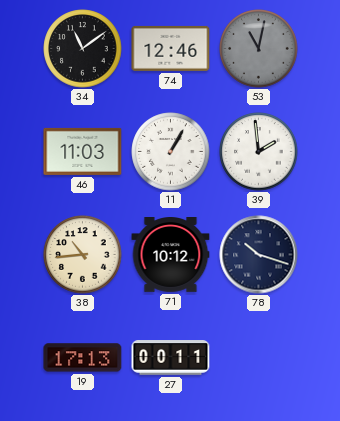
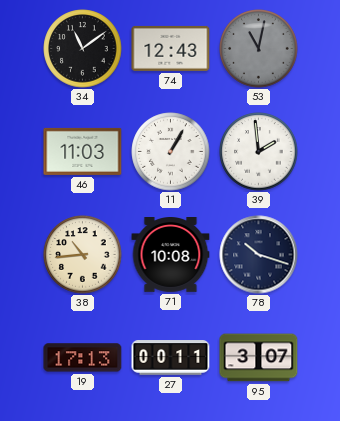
74: 12:46 -> 12:43
71: 10:12 -> 10:08
95: none -> 3:07
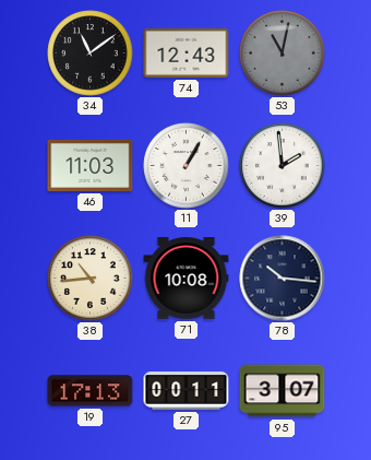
78: 10:18 -> 10:16
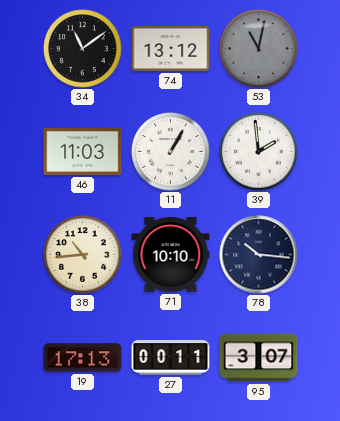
74: 12:43 -> 13:12
71: 10:08 -> 10:10
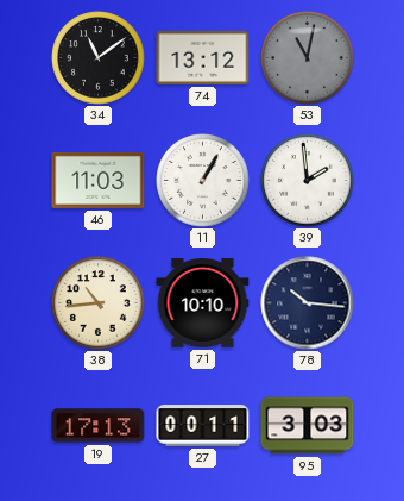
95: 3:07 -> 3:03
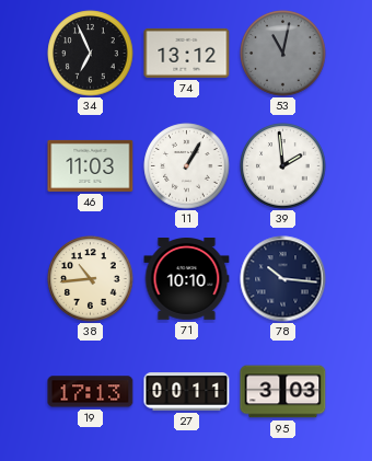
34: 11:09 -> 6:56
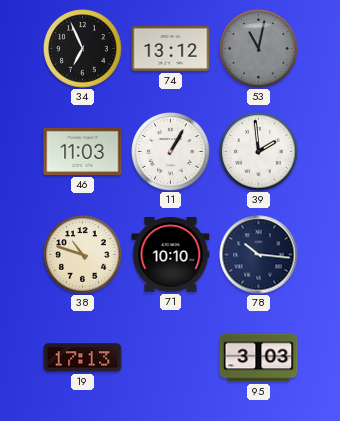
38: 10:44 -> 10:48
27: 00:11 -> none
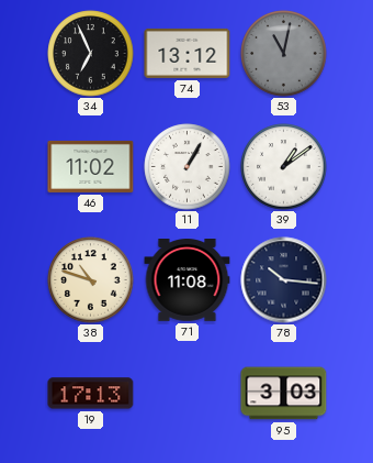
46: 11:03 -> 11:02
39: 1:59 -> 1:09
71: 10:10 -> 11:08
